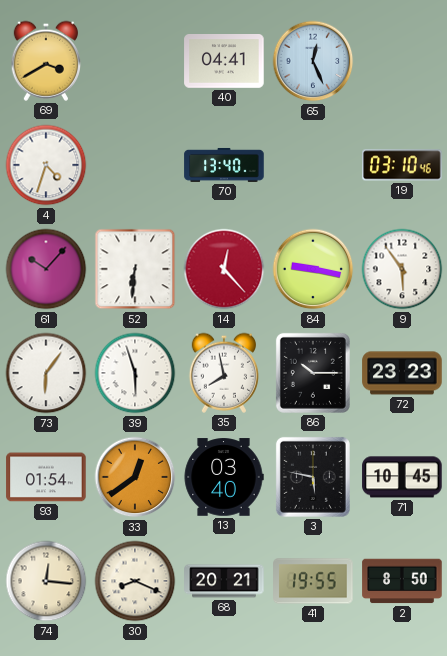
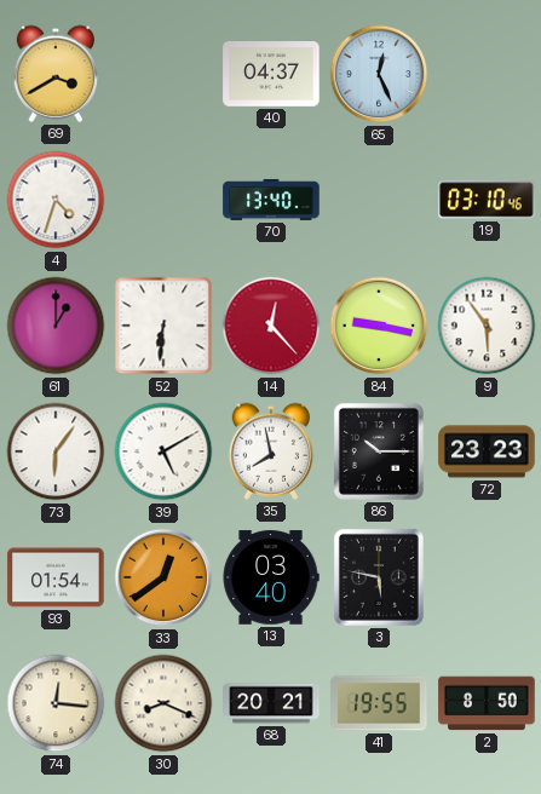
40: 04:41 -> 04:37
61: 10:07 -> 1:00
39: 5:57 -> 5:10
71: 10:45 -> none
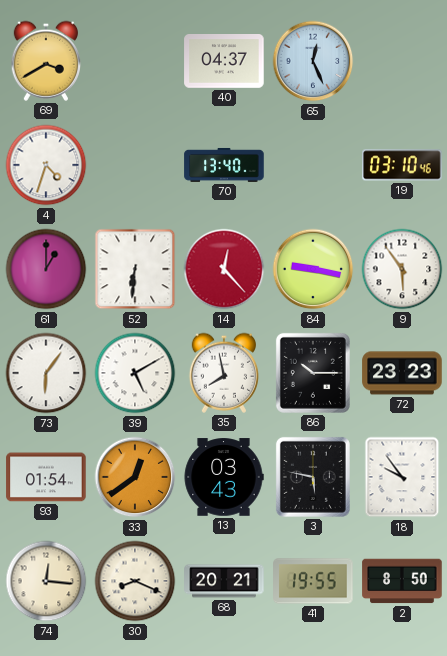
13: 03:40 -> 03:43
18: none -> 9:54
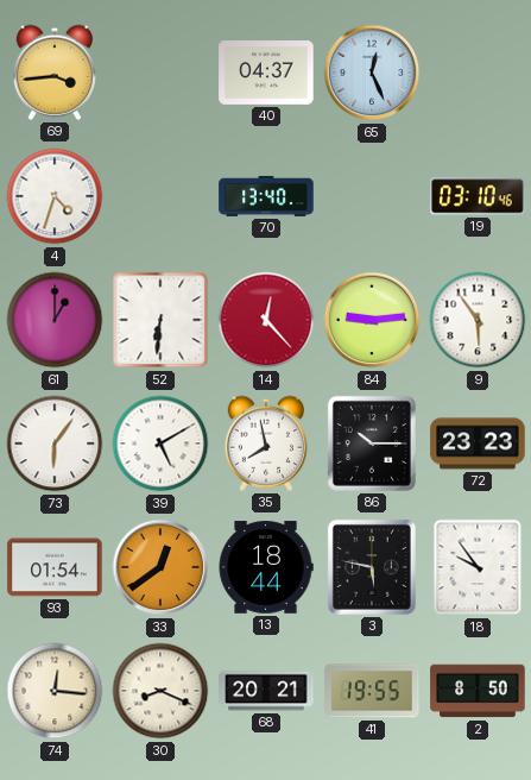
69: 3:40 -> 3:44
84: 9:17 -> 9:14
13: 03:43 -> 18:44
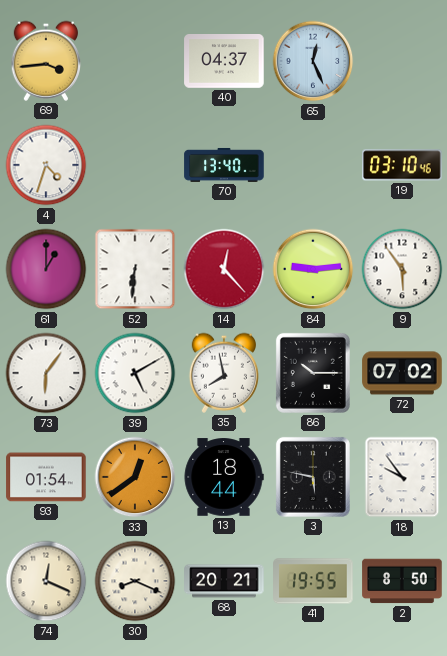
72: 23:23 -> 07:02
74: 12:16 -> 12:19
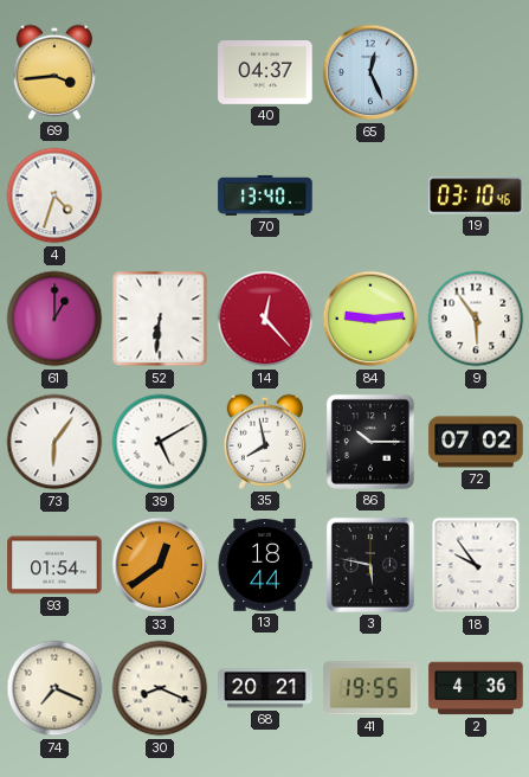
74: 12:19 -> 7:19
2: 8:50 -> 4:36
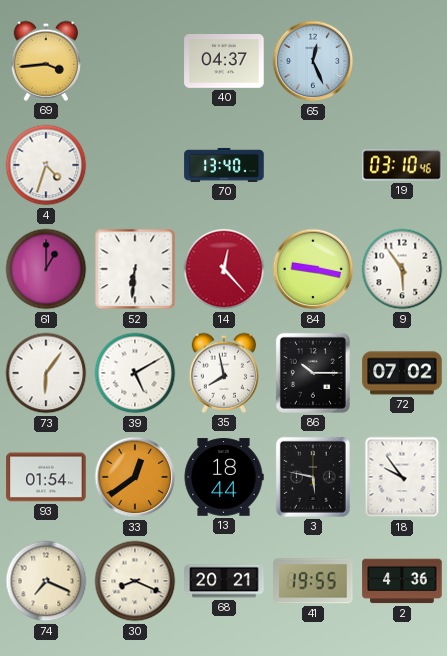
84: 9:14 -> 9:17
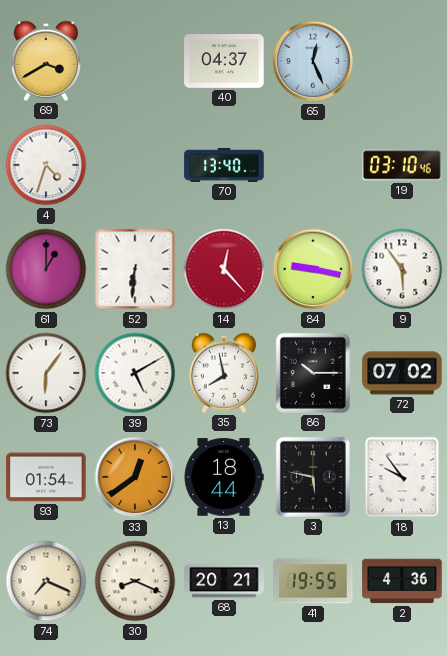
69: 3:44 -> 3:40
